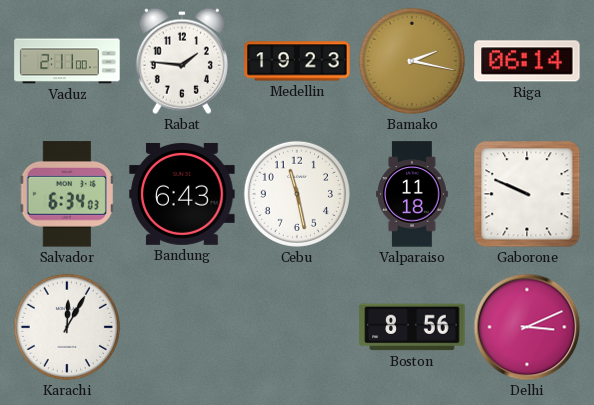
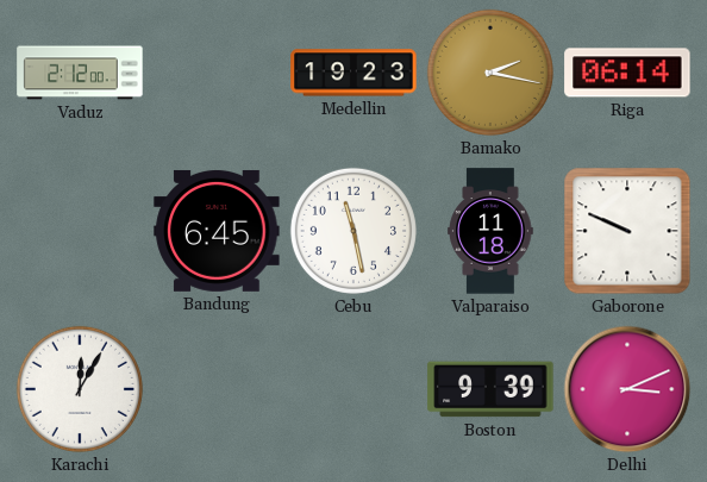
Vaduz: 2:11 -> 2:12
Rabat: 1:46 -> none
Salvador: 6:34 -> none
Bandung: 6:43 -> 6:45
Boston: 8:56 -> 9:39
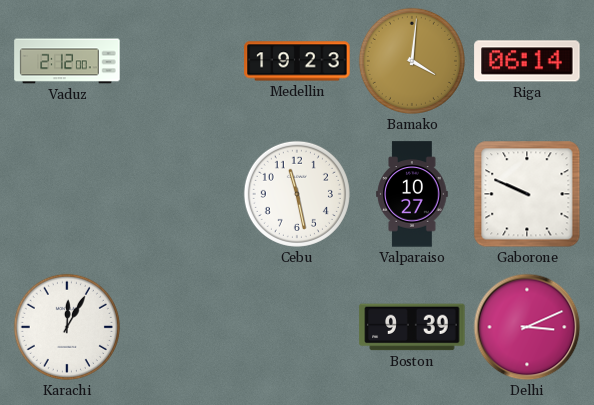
Bamako: 2:17 -> 4:01
Bandung: 6:45 -> none
Valparaiso: 11:18 -> 10:27
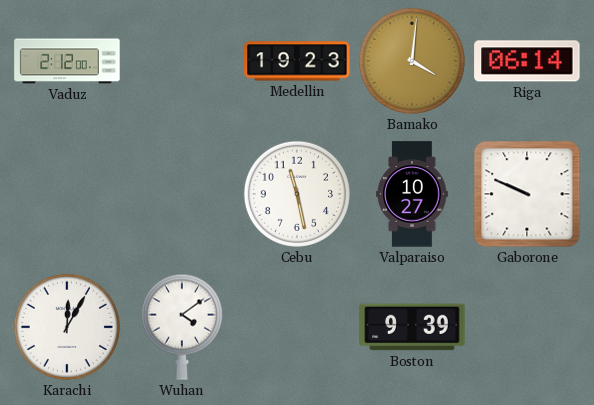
Wuhan: none -> 4:09
Delhi: 3:11 -> none
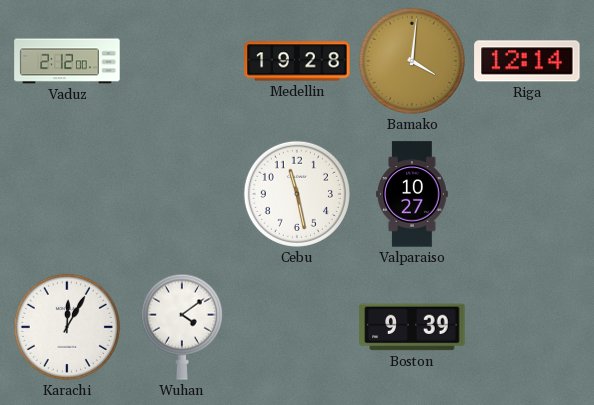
Medellin: 19:23 -> 19:28
Riga: 06:14 -> 12:14
Gaborone: 9:49 -> none
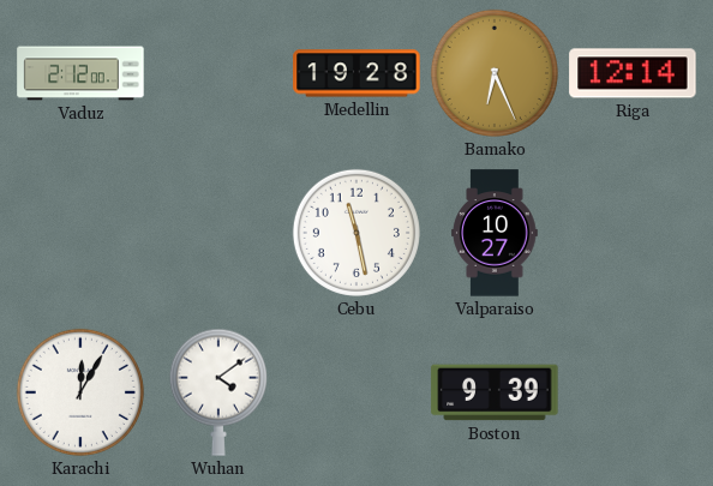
Bamako: 4:01 -> 6:26
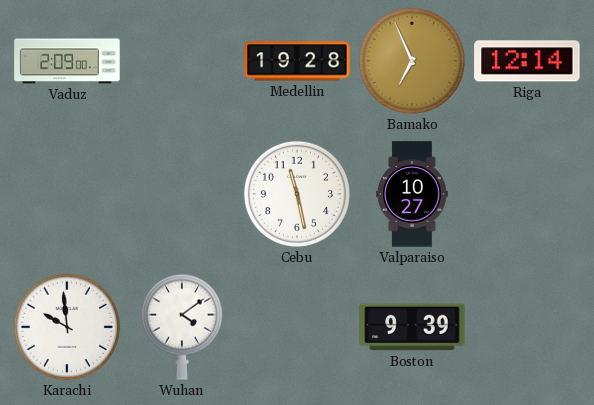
Vaduz: 2:12 -> 2:09
Bamako: 6:26 -> 6:56
Karachi: 12:05 -> 9:59
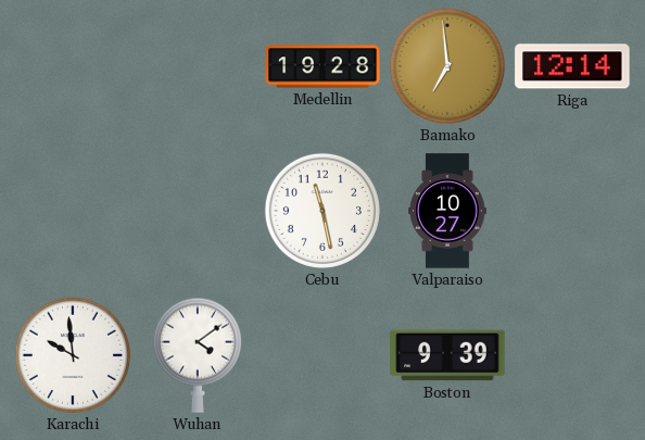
Vaduz: 2:09 -> none
Bamako: 6:56 -> 6:59
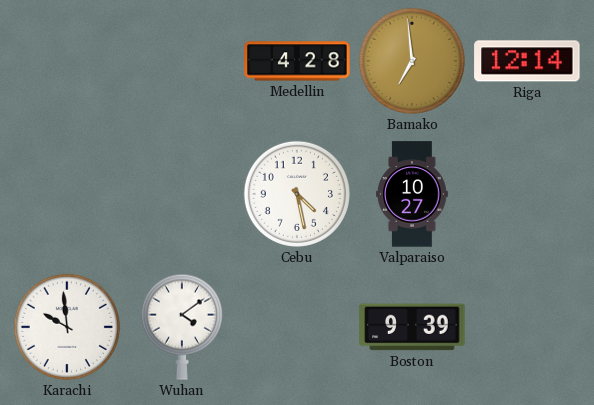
Medellin: 19:28 -> 4:28
Cebu: 11:28 -> 4:28
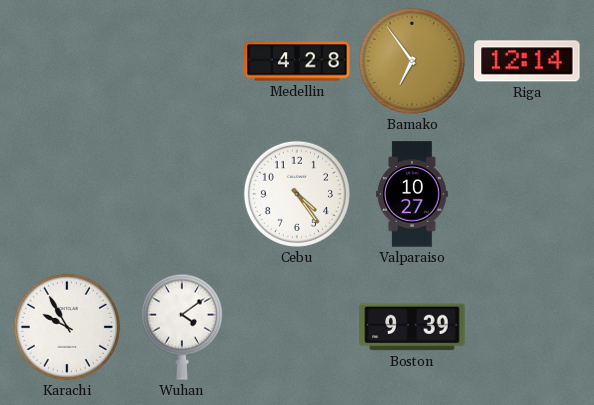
Bamako: 6:59 -> 6:54
Cebu: 4:28 -> 4:24
Karachi: 9:59 -> 9:55
